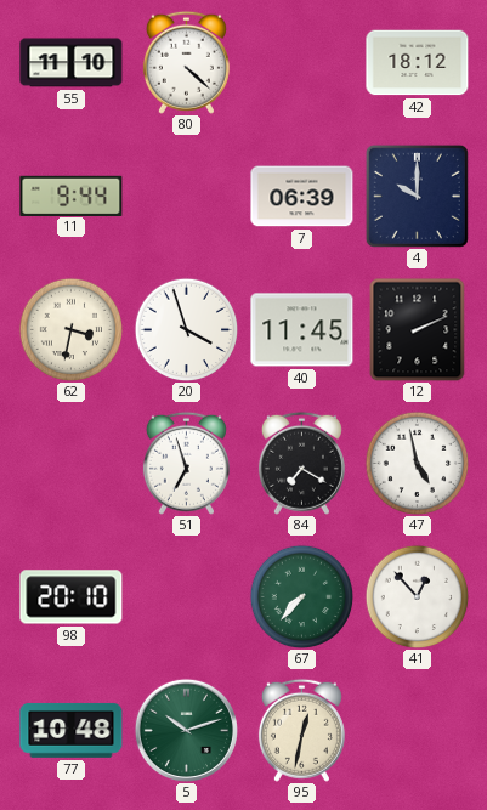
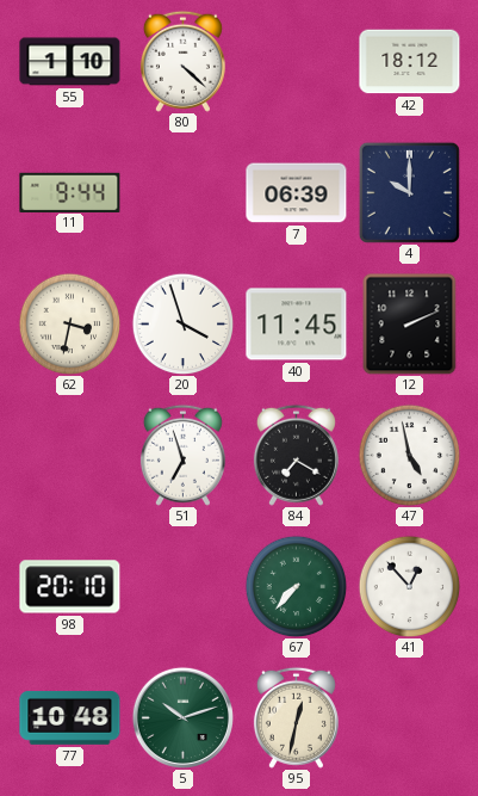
55: 11:10 -> 1:10
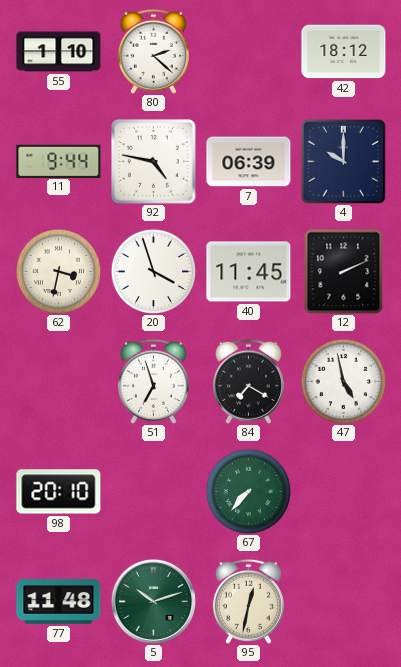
80: 4:22 -> 2:22
92: none -> 4:47
41: 12:53 -> none
77: 10:48 -> 11:48
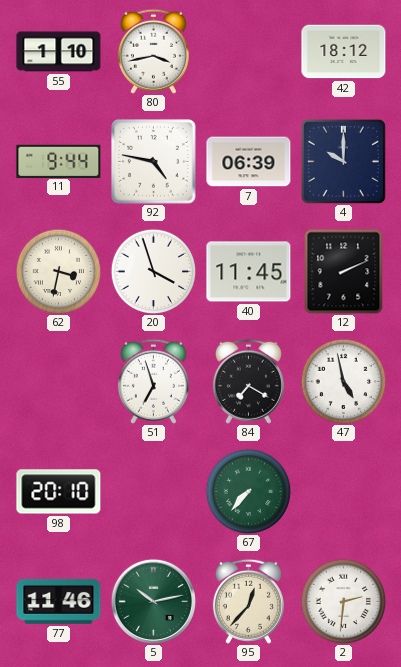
80: 2:22 -> 3:43
77: 11:48 -> 11:46
5: 10:12 -> 10:13
95: 12:32 -> 12:37
2: none -> 2:31
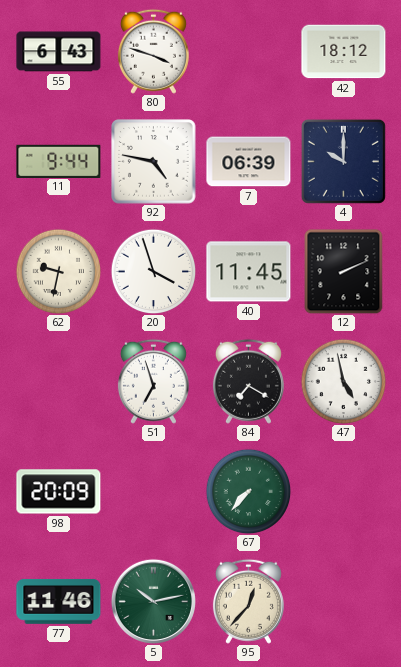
55: 1:10 -> 6:43
80: 3:43 -> 3:48
62: 3:32 -> 9:32
98: 20:10 -> 20:09
2: 2:31 -> none
